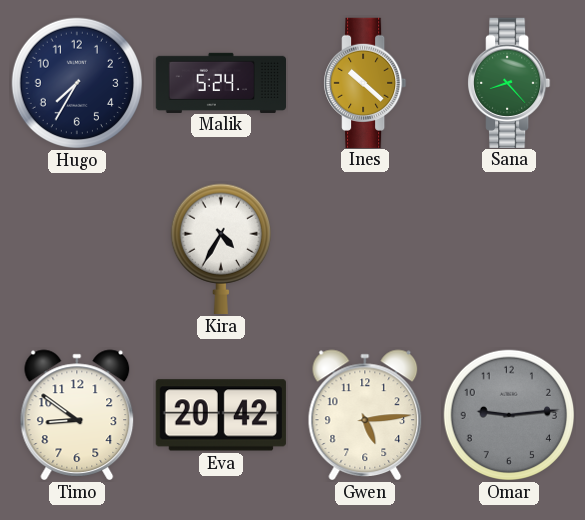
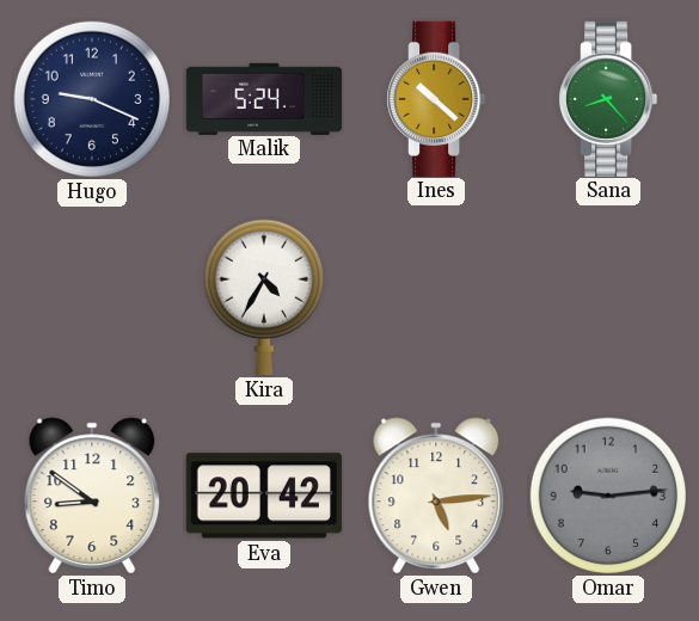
Hugo: 7:35 -> 9:19
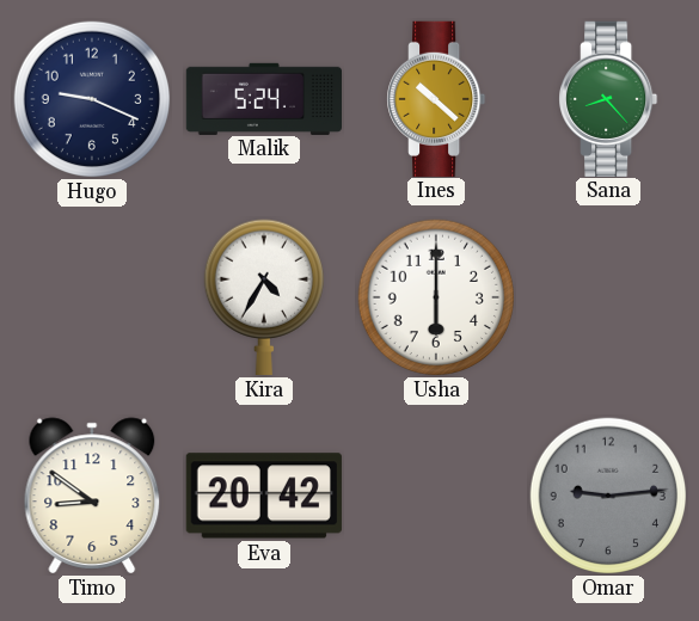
Usha: none -> 6:00
Gwen: 5:14 -> none
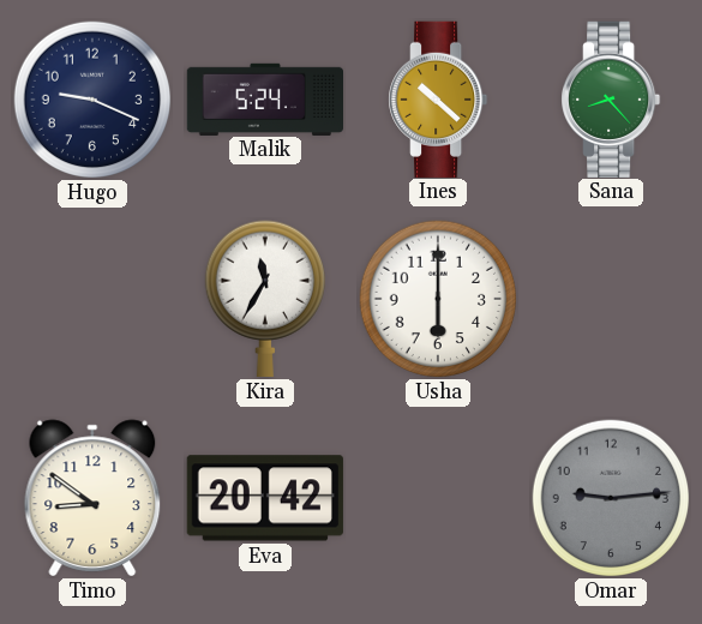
Kira: 4:35 -> 11:35
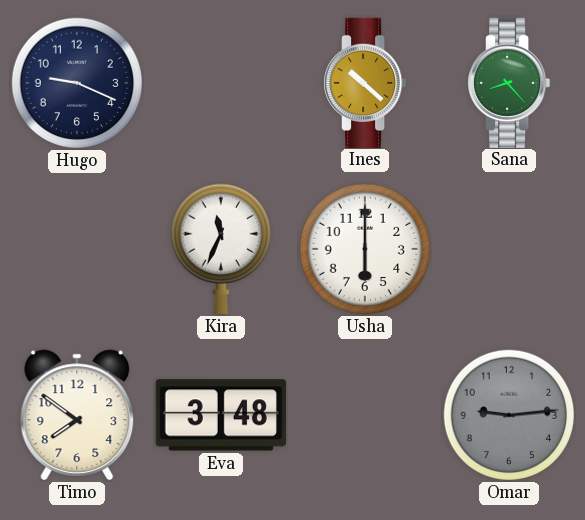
Malik: 5:24 -> none
Kira: 11:35 -> 11:34
Timo: 8:51 -> 7:51
Eva: 20:42 -> 3:48
